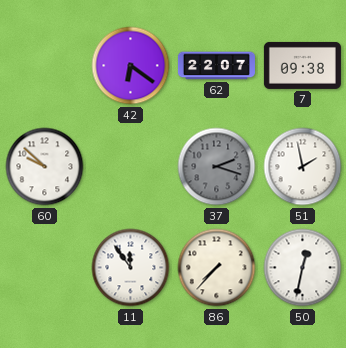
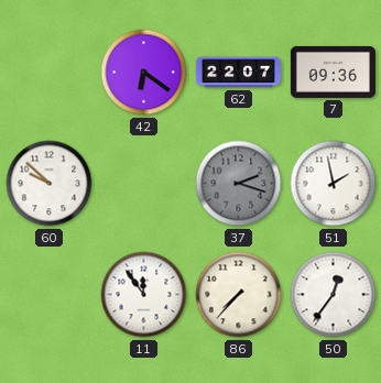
7: 09:38 -> 09:36
50: 12:32 -> 12:36
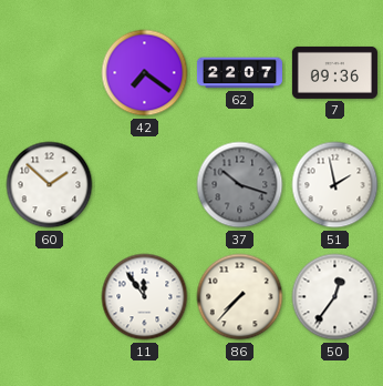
42: 6:21 -> 7:21
60: 9:52 -> 1:52
37: 2:18 -> 10:18
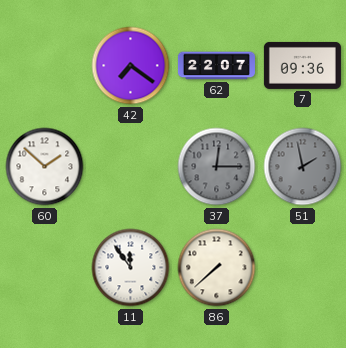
37: 10:18 -> 12:15
51 dial: white -> grey
86: 7:37 -> 7:38
50: 12:36 -> none
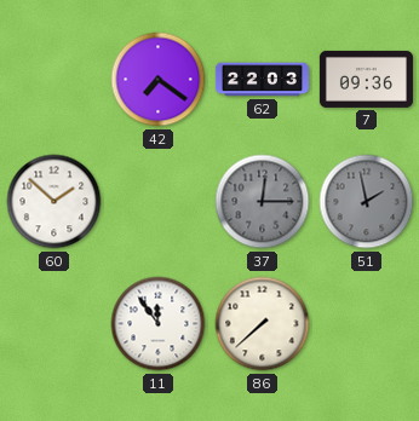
62: 22:07 -> 22:03
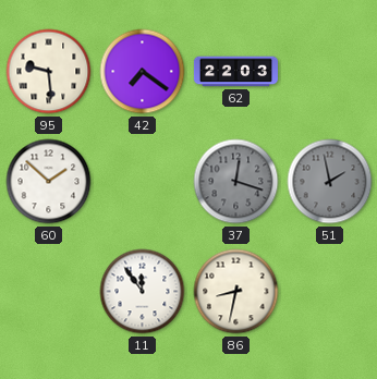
95: none -> 9:29
7: 09:36 -> none
37: 12:15 -> 12:18
86: 7:38 -> 8:32
